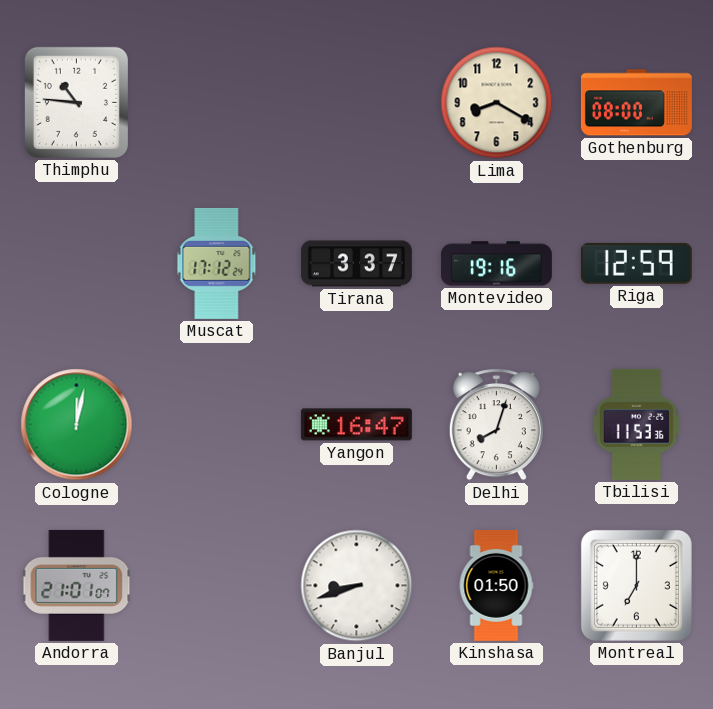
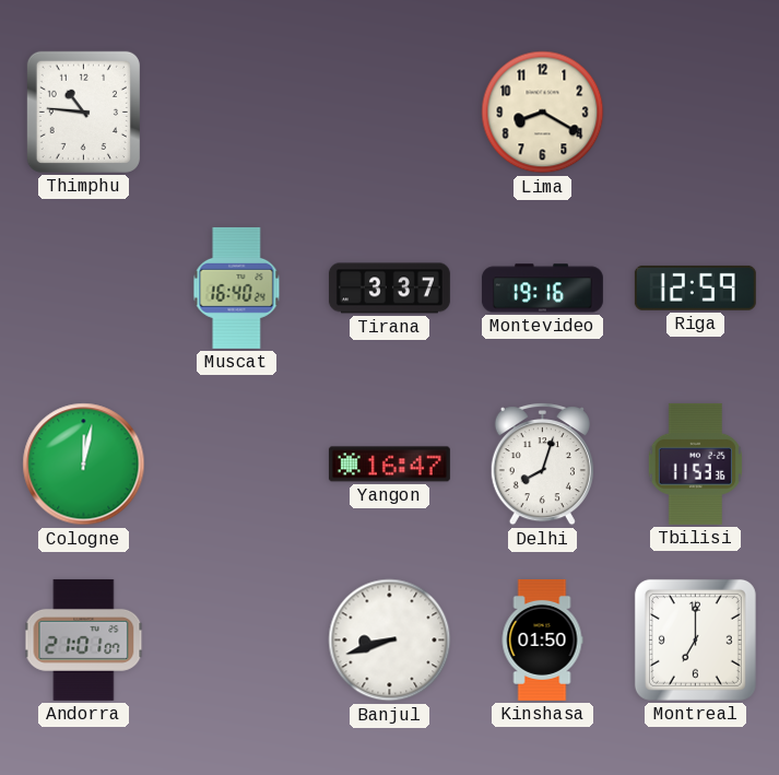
Gothenburg: 08:00 -> none
Muscat: 17:12 -> 16:40
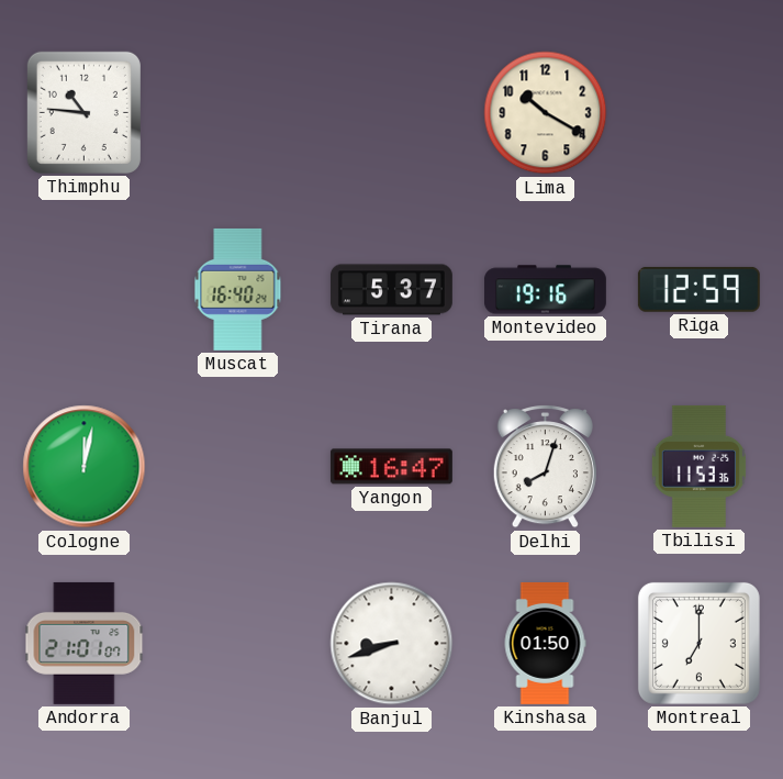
Lima: 8:20 -> 10:20
Tirana: 3:37 -> 5:37
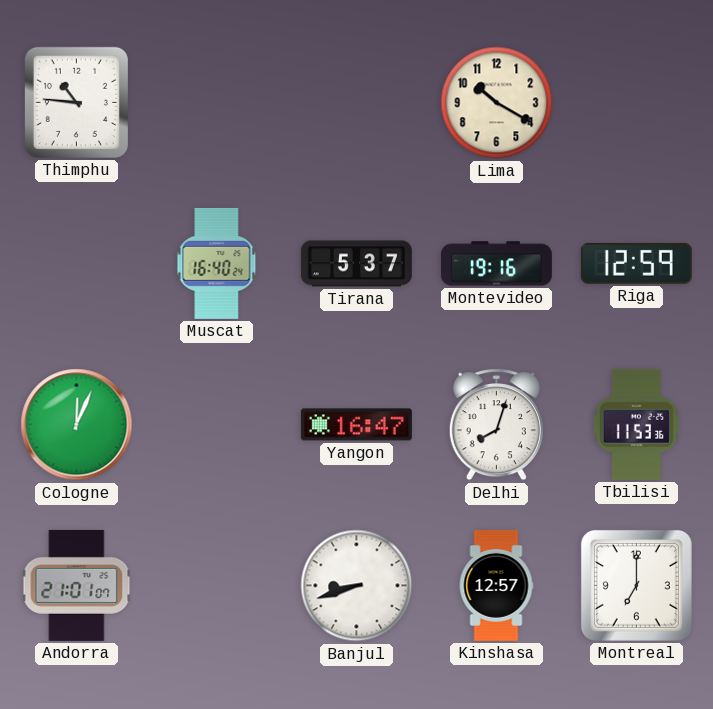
Cologne: 12:02 -> 12:04
Kinshasa: 01:50 -> 12:57
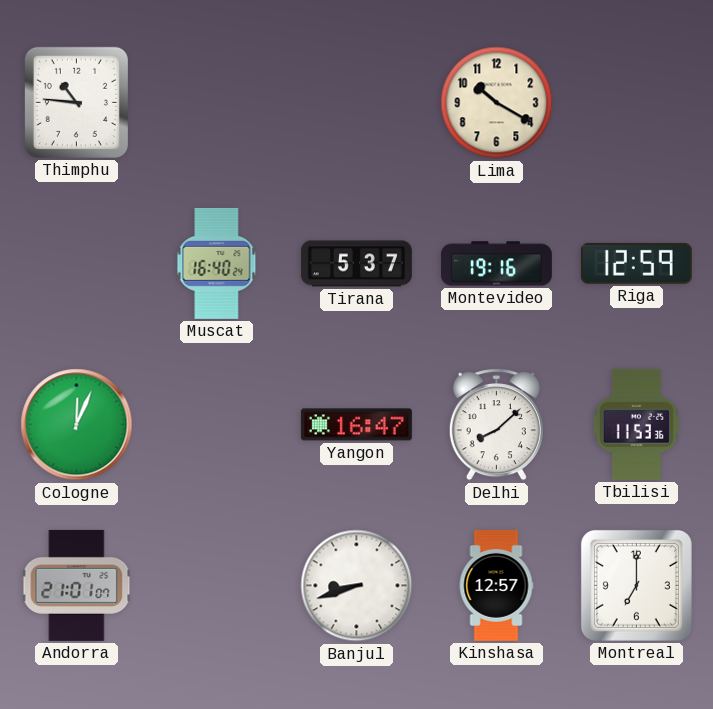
Delhi: 8:03 -> 8:08
